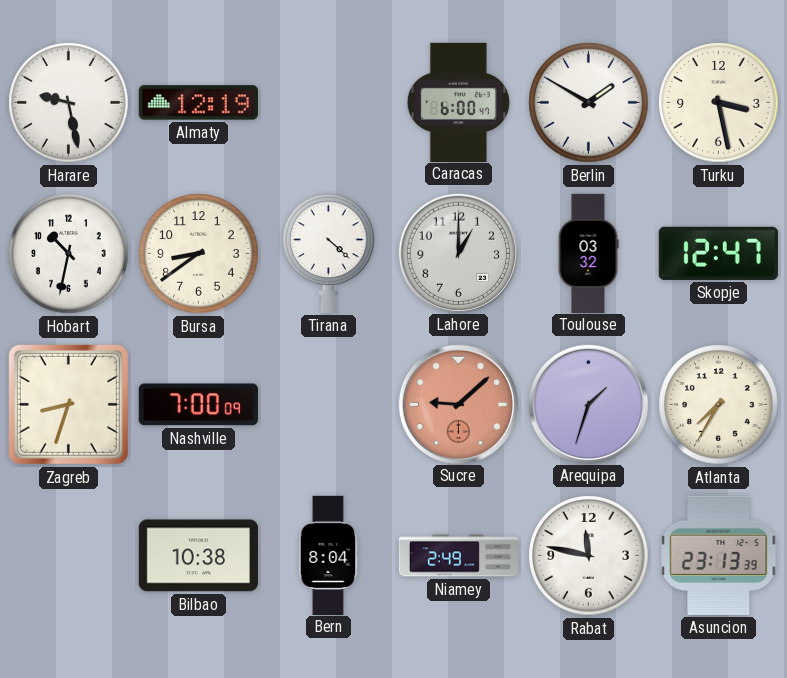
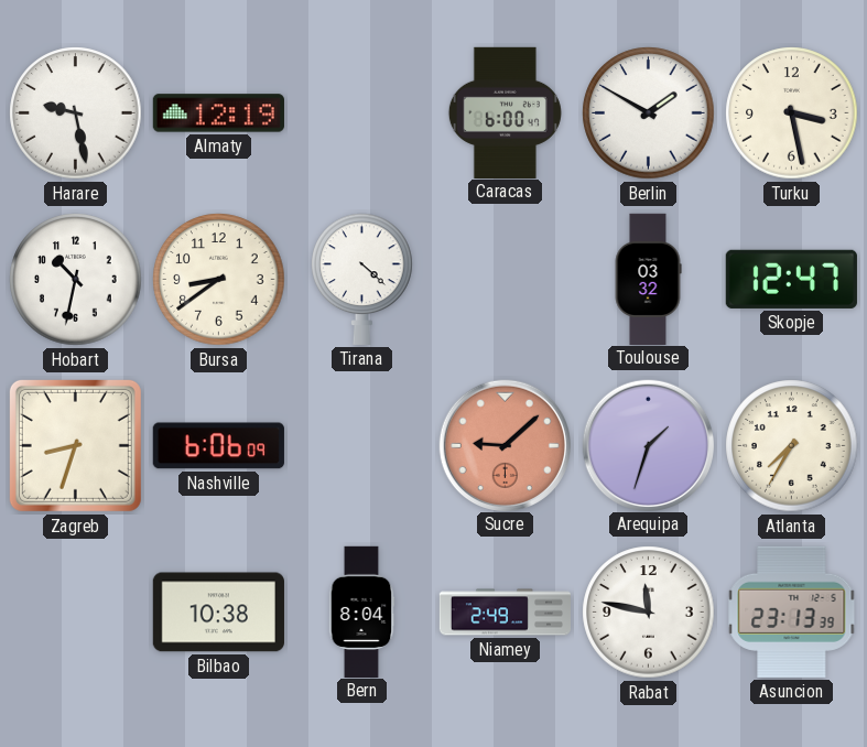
Lahore: 1:00 -> none
Nashville: 7:00 -> 6:06
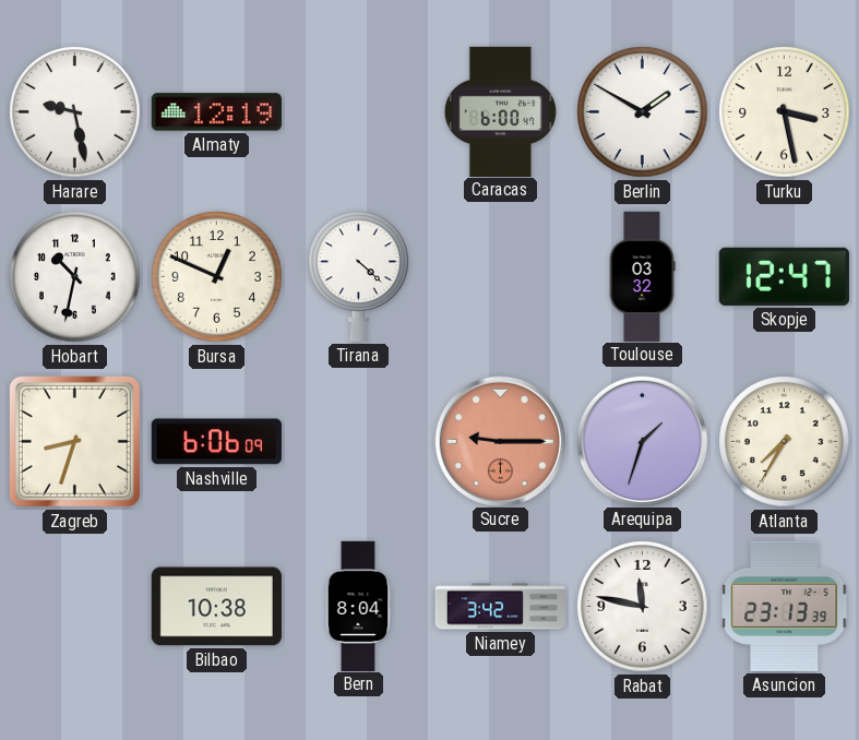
Bursa: 8:39 -> 12:49
Sucre: 9:08 -> 9:15
Niamey: 2:49 -> 3:42
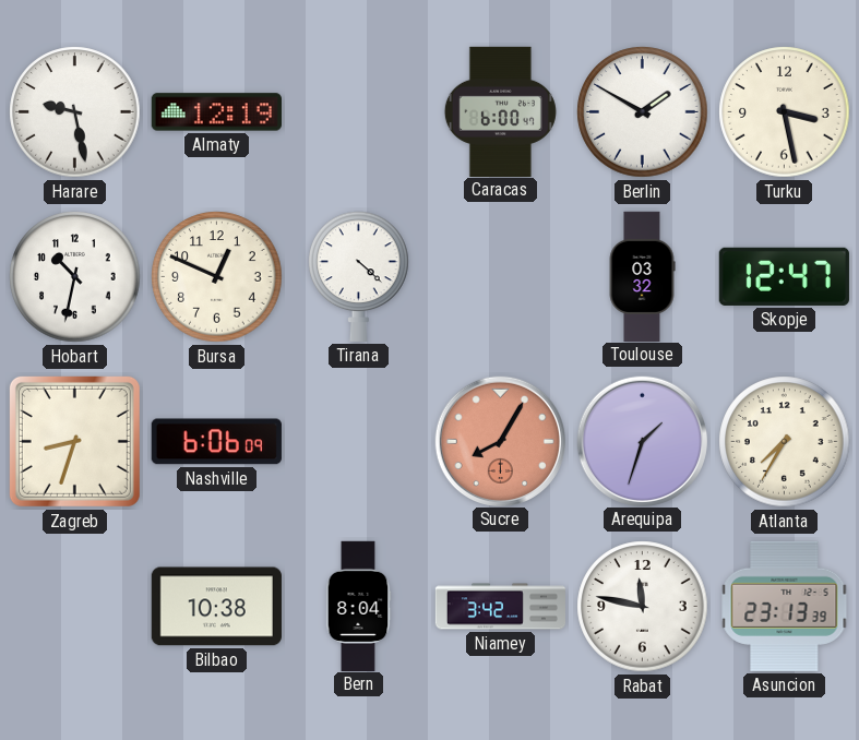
Sucre: 9:15 -> 8:05
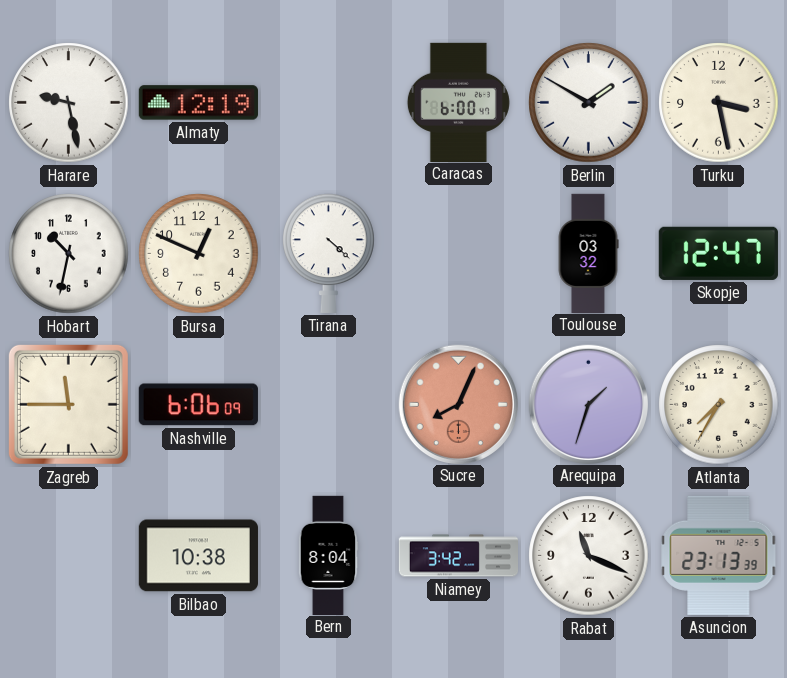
Zagreb: 8:33 -> 11:45
Sucre: 8:05 -> 8:04
Rabat: 11:47 -> 11:19
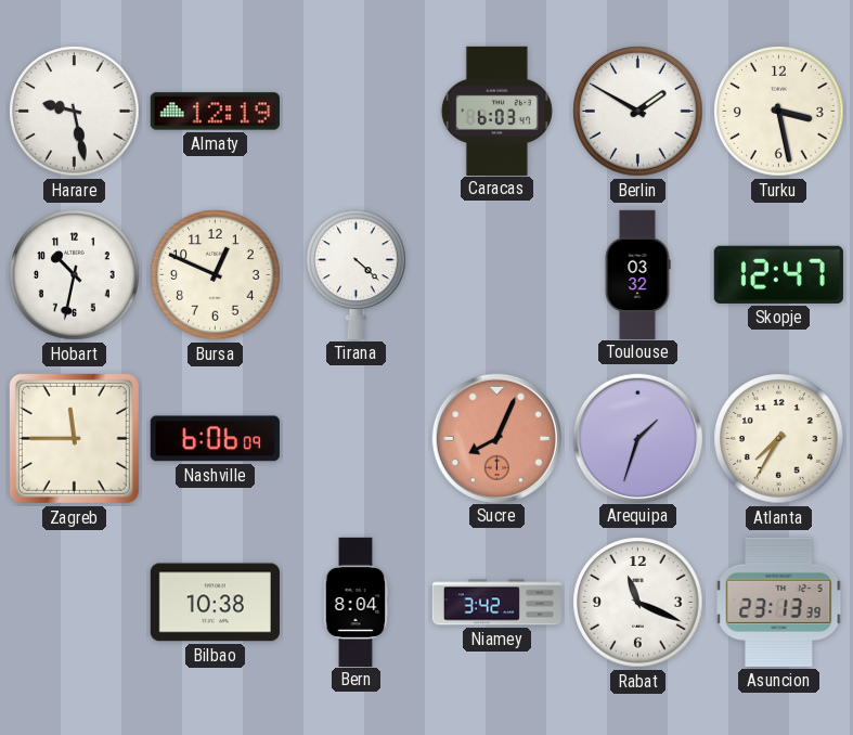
Caracas: 6:00 -> 6:03
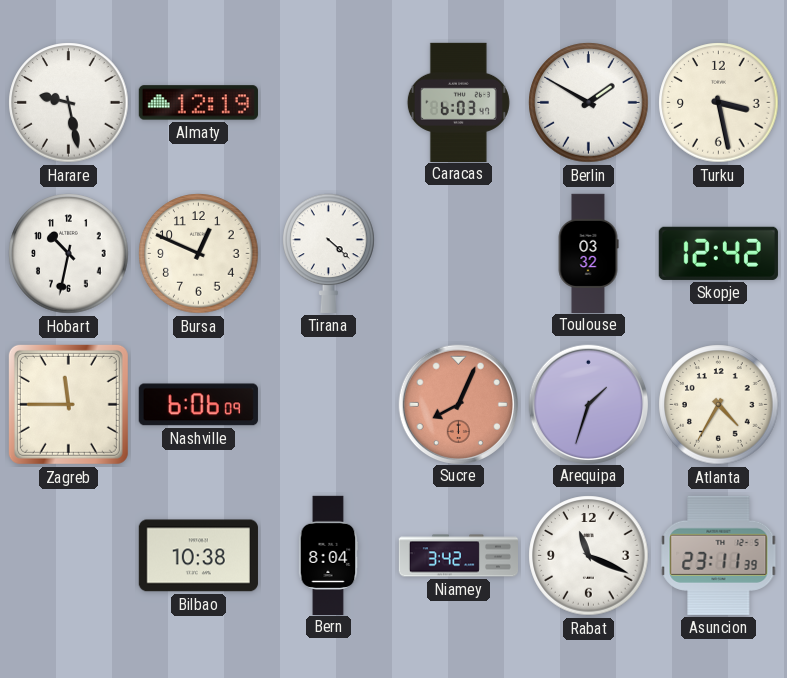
Skopje: 12:47 -> 12:42
Atlanta: 7:35 -> 4:35
Asuncion: 23:13 -> 23:11
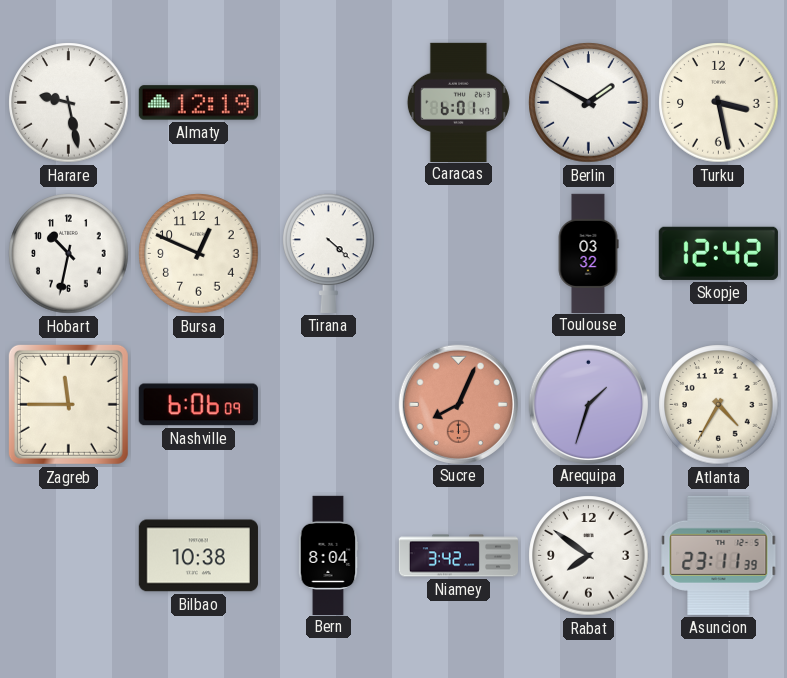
Caracas: 6:03 -> 6:01
Rabat: 11:19 -> 7:51
